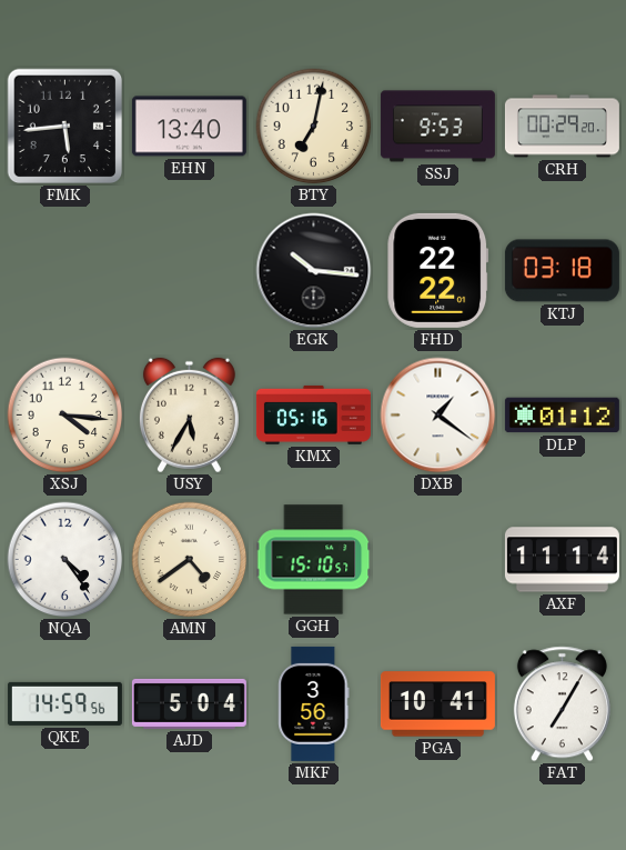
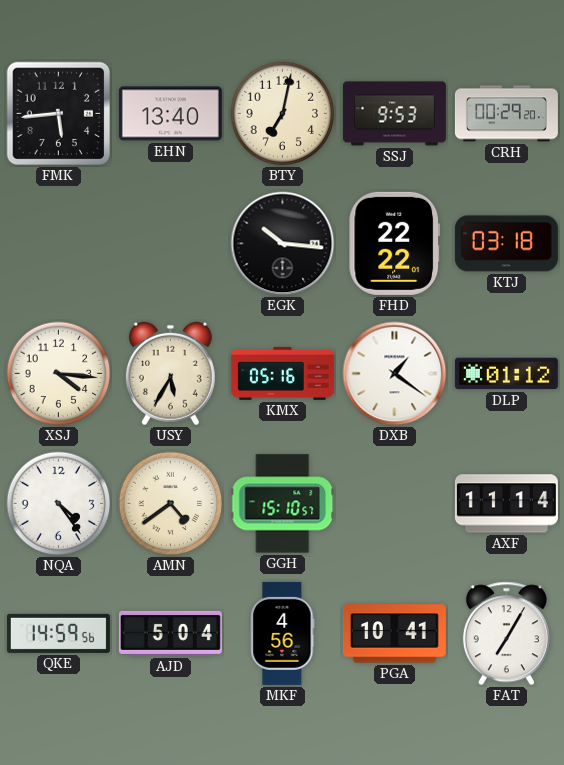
MKF: 3:56 -> 4:56
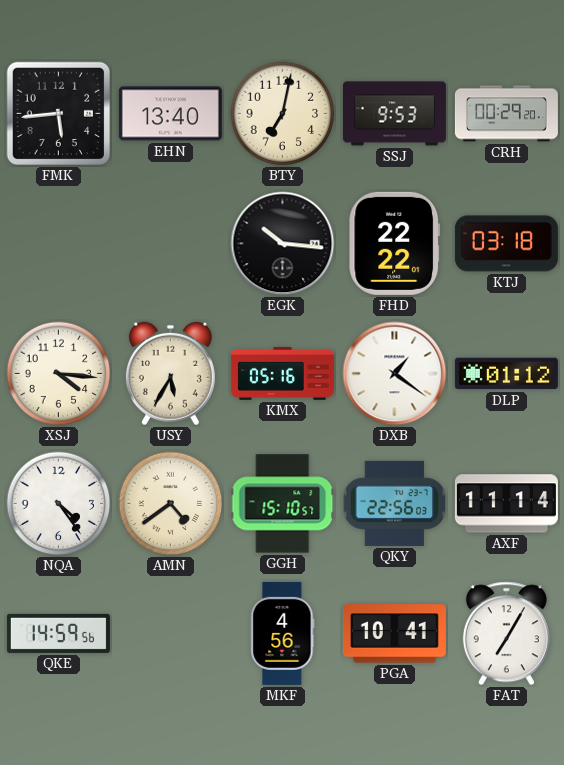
QKY: none -> 22:56
AJD: 5:04 -> none
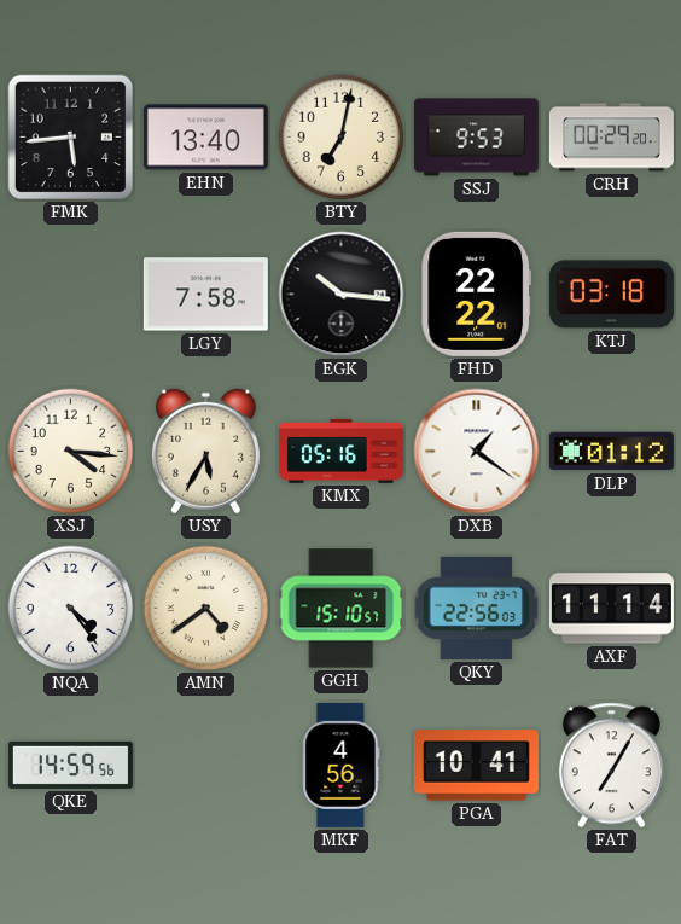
LGY: none -> 7:58
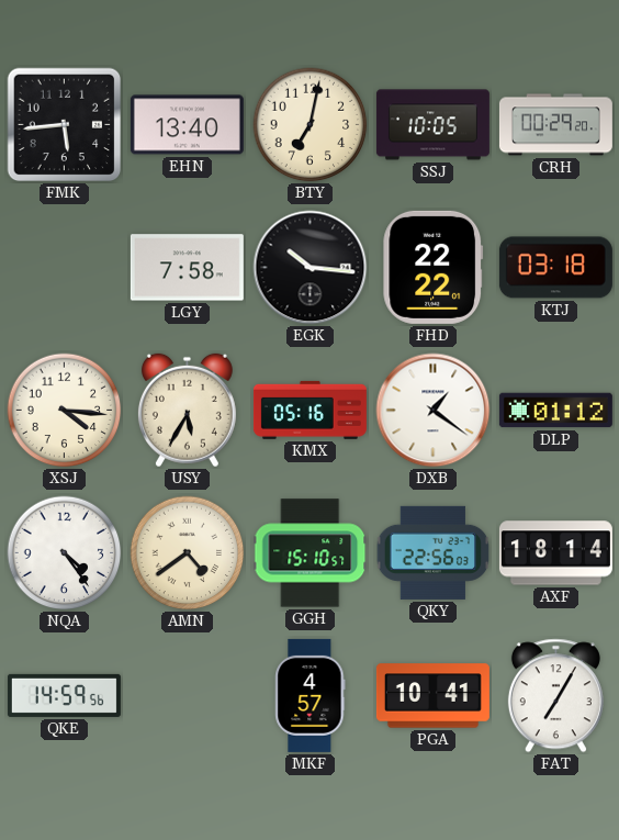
SSJ: 9:53 -> 10:05
AXF: 11:14 -> 18:14
MKF: 4:56 -> 4:57
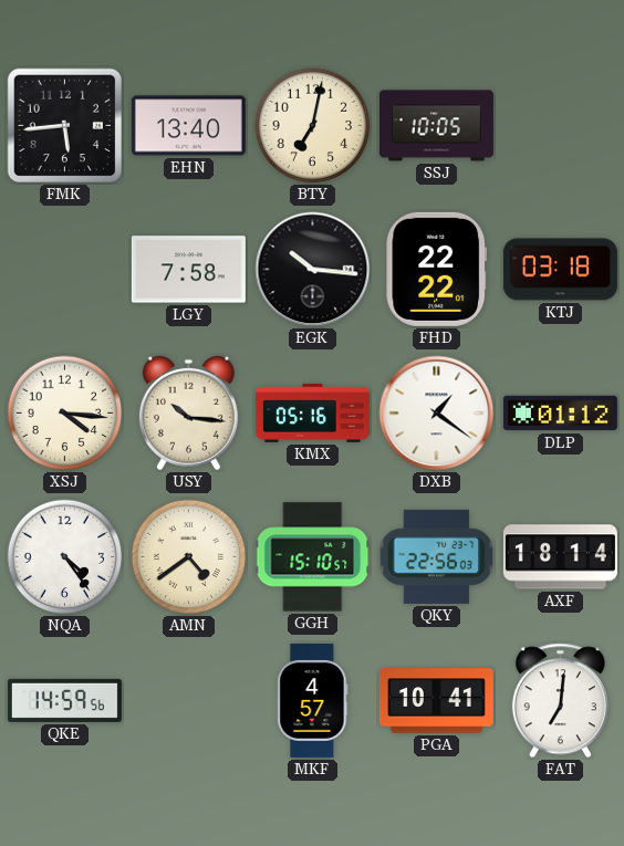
CRH: 00:29 -> none
USY: 5:35 -> 10:16
FAT: 7:05 -> 7:01
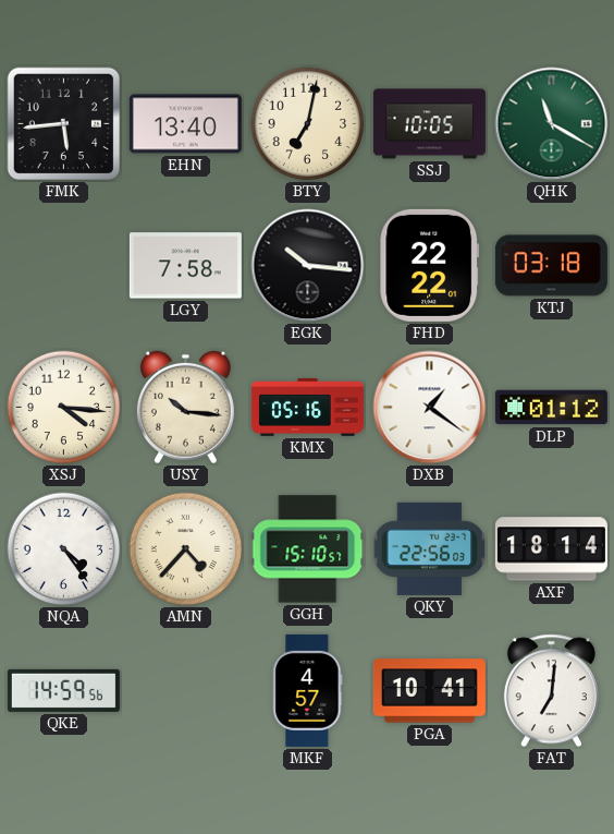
QHK: none -> 11:20
AMN: 4:39 -> 4:37
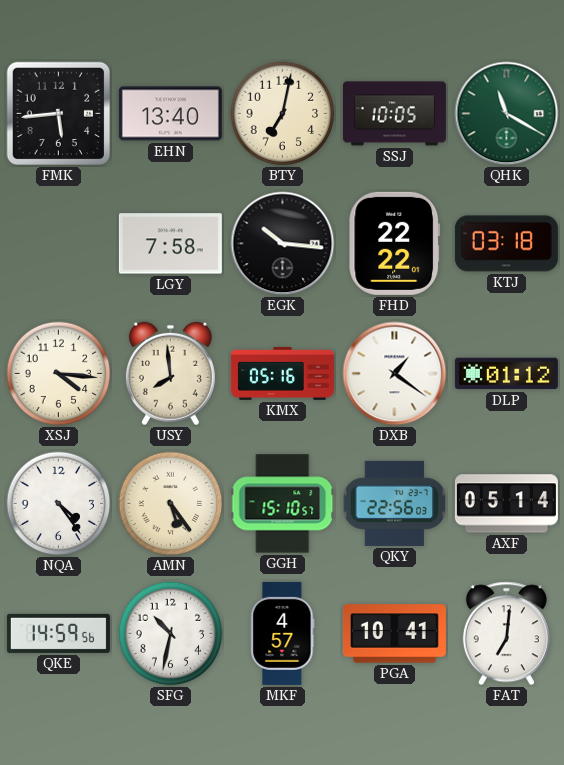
USY: 10:16 -> 7:59
AMN: 4:37 -> 5:24
AXF: 18:14 -> 05:14
SFG: none -> 10:32
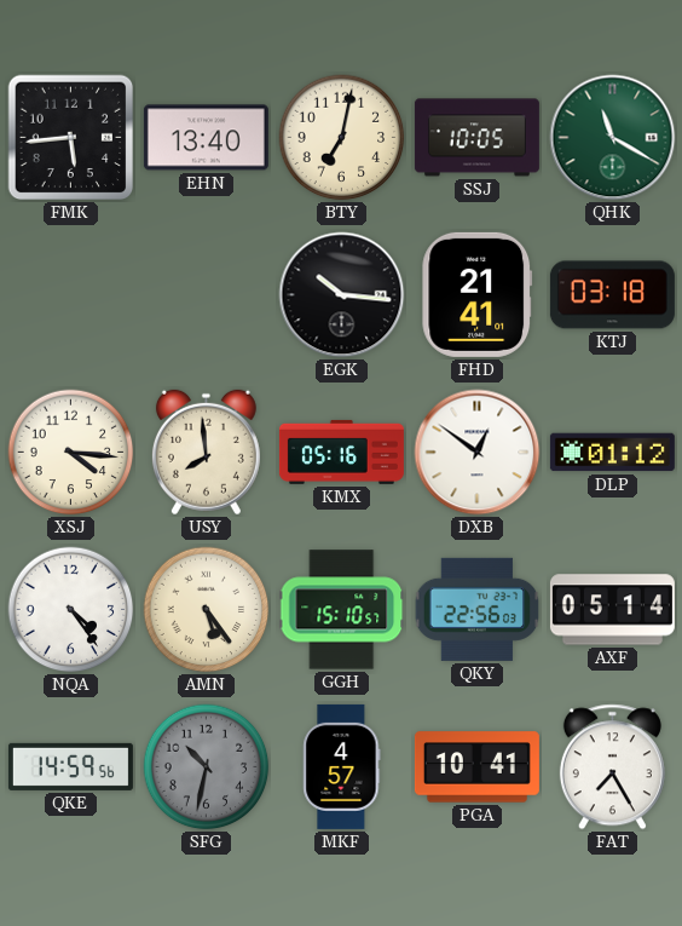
LGY: 7:58 -> none
FHD: 22:22 -> 21:41
DXB: 1:21 -> 12:51
SFG dial: white -> grey
FAT: 7:01 -> 7:25
